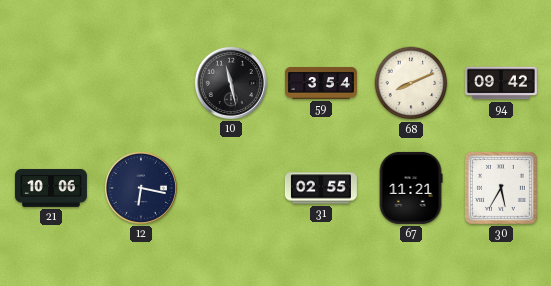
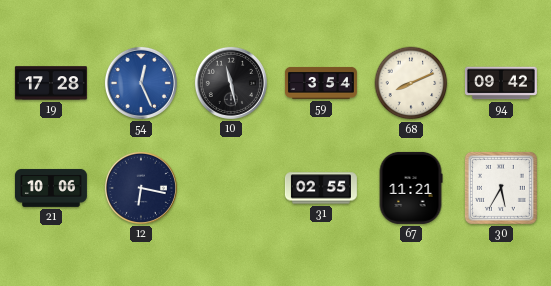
19: none -> 17:28
54: none -> 12:26
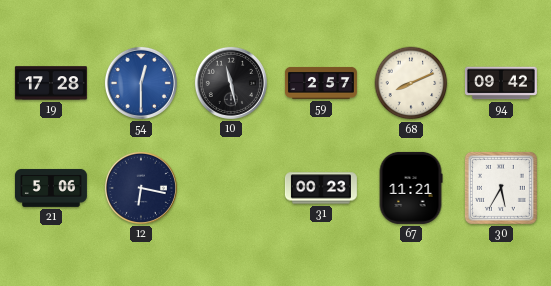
54: 12:26 -> 12:30
59: 3:54 -> 2:57
21: 10:06 -> 5:06
31: 02:55 -> 00:23
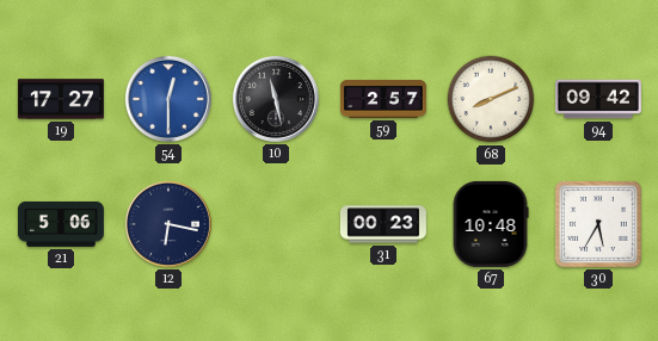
19: 17:28 -> 17:27
67: 11:21 -> 10:48
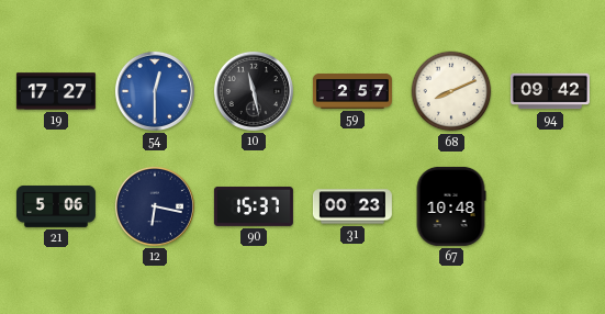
90: none -> 15:37
30: 5:35 -> none
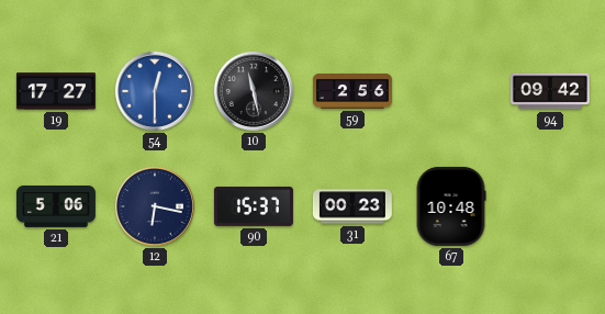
59: 2:57 -> 2:56
68: 8:11 -> none
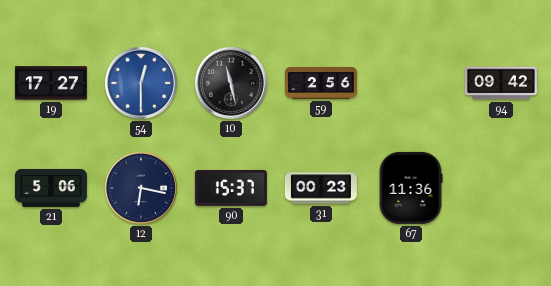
67: 10:48 -> 11:36
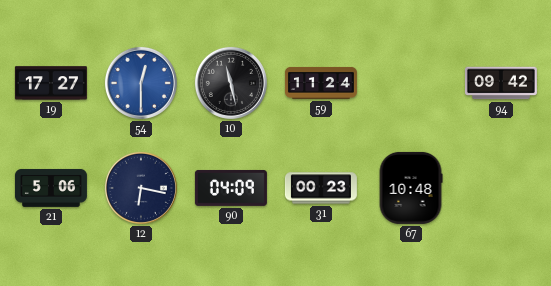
59: 2:56 -> 11:24
90: 15:37 -> 04:09
67: 11:36 -> 10:48
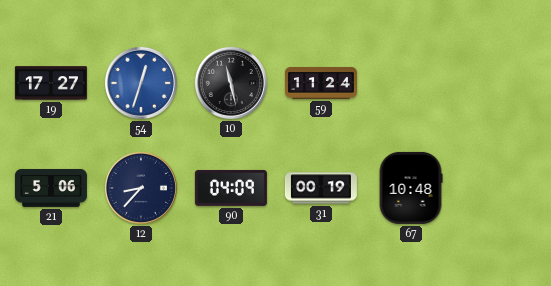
54: 12:30 -> 12:33
94: 09:42 -> none
12: 6:17 -> 8:37
31: 00:23 -> 00:19
